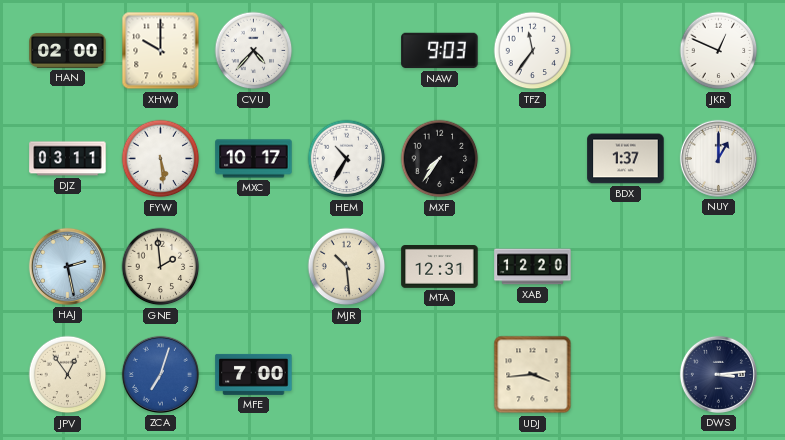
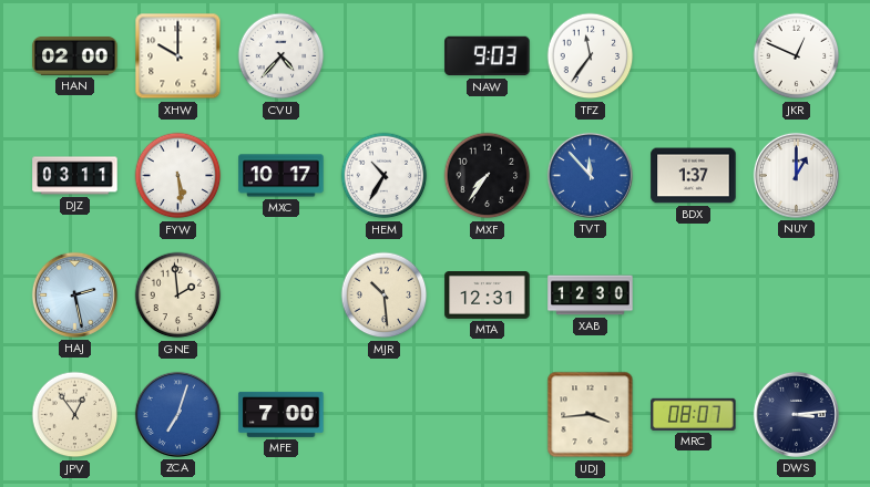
TVT: none -> 11:53
XAB: 12:20 -> 12:30
MRC: none -> 08:07
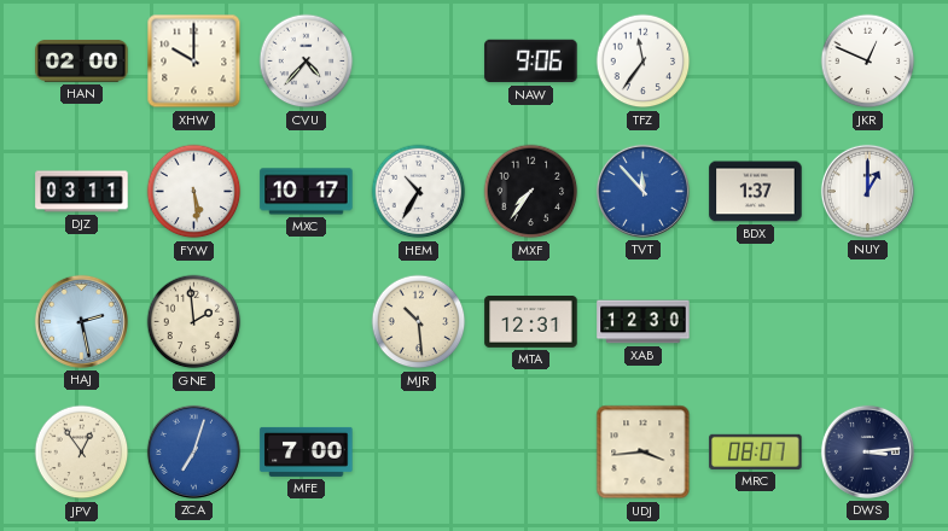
NAW: 9:03 -> 9:06
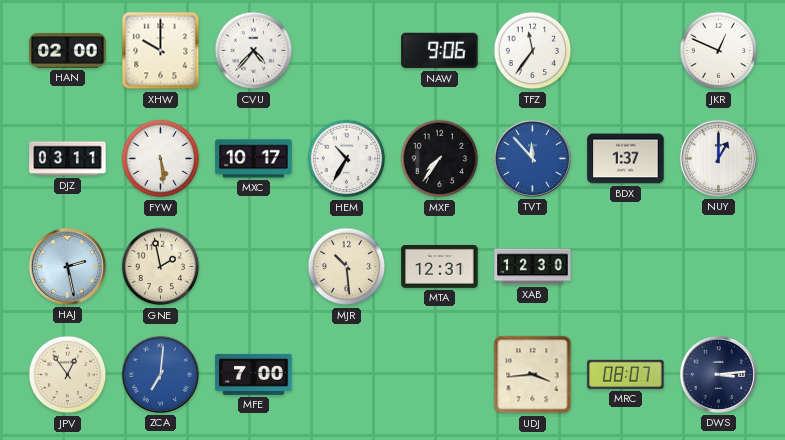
GNE: 1:59 -> 1:58
ZCA: 7:03 -> 7:01
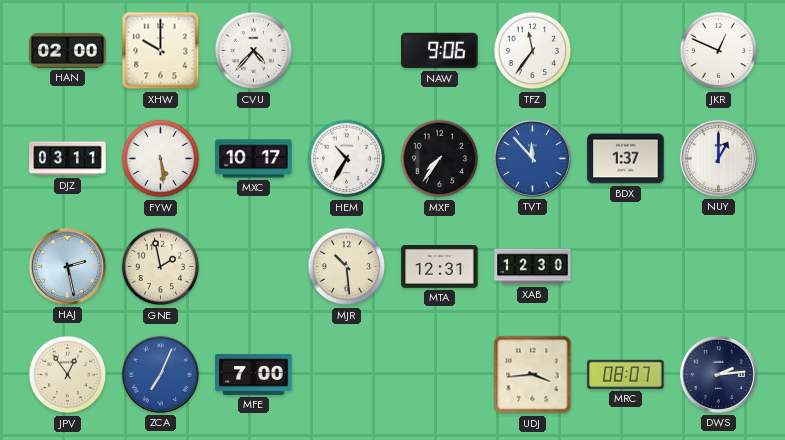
ZCA: 7:01 -> 7:04
DWS: 3:14 -> 2:14
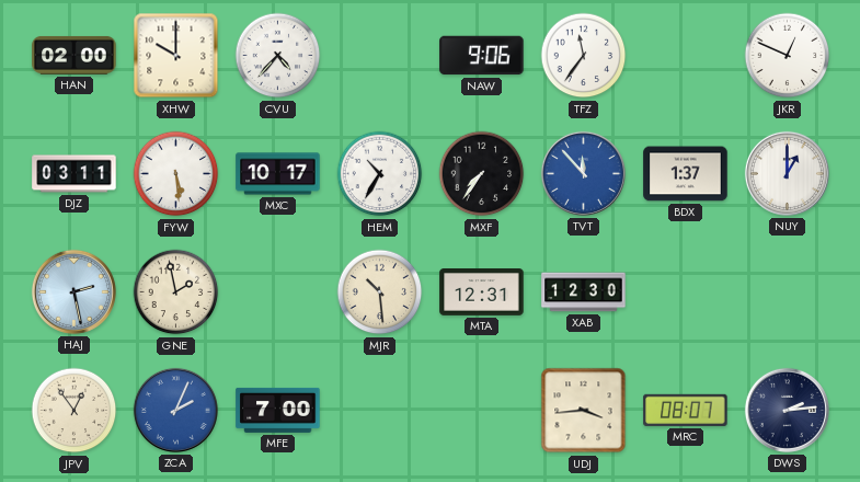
ZCA: 7:04 -> 2:04
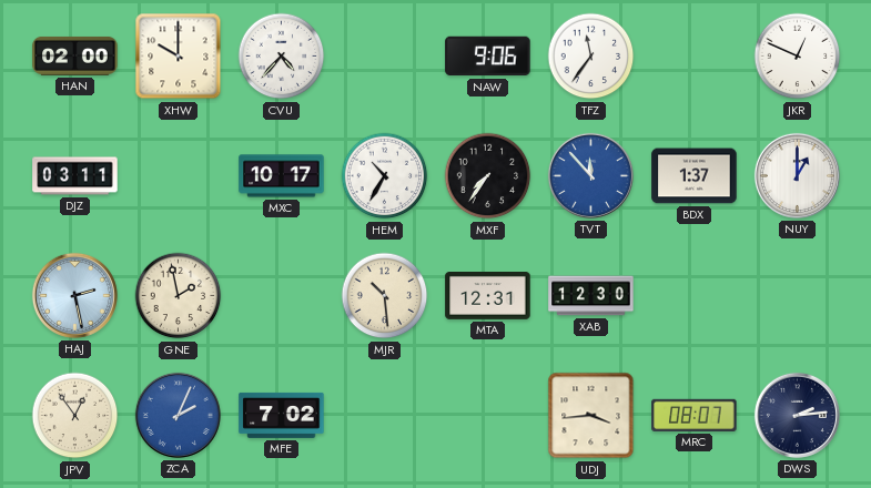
FYW: 5:29 -> none
MFE: 7:00 -> 7:02
